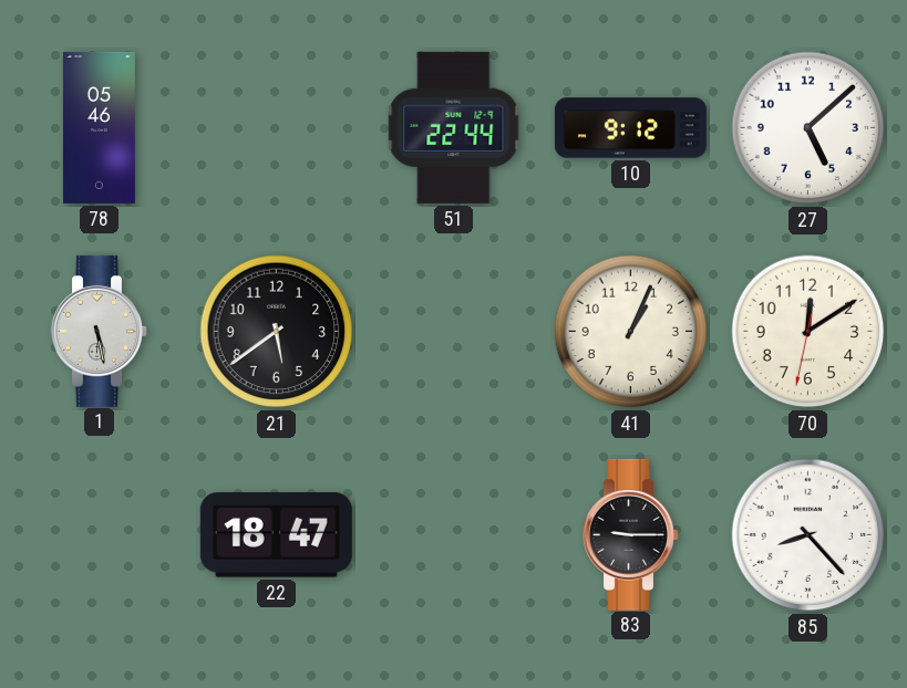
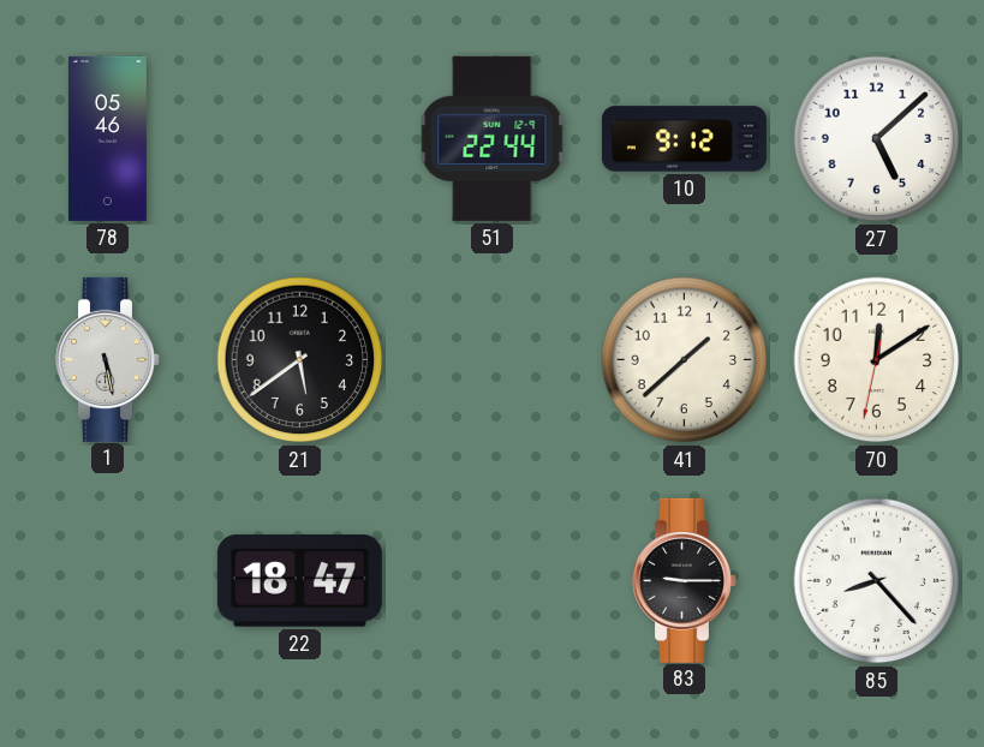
41: 1:04 -> 1:38
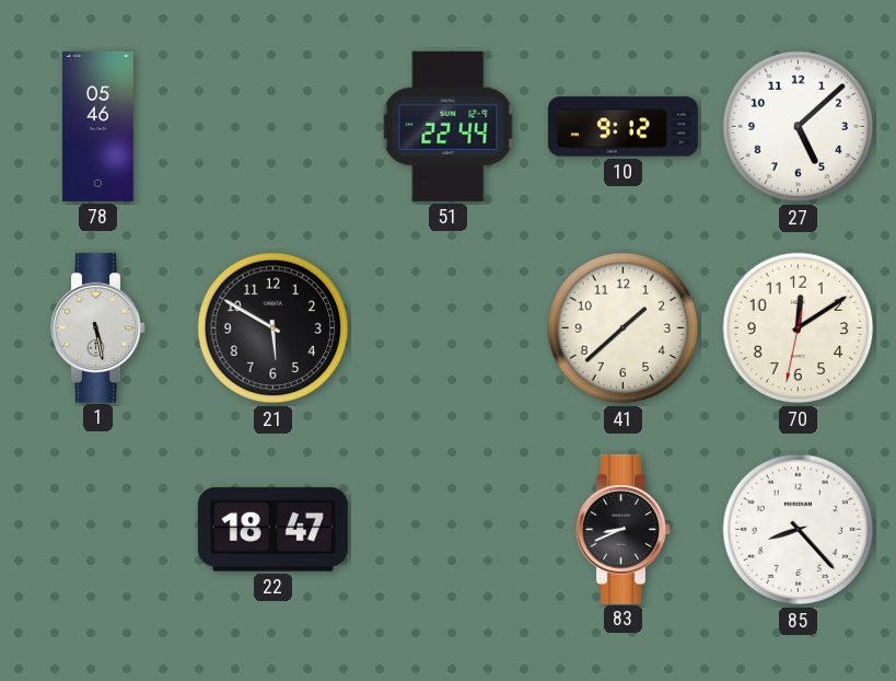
21: 5:39 -> 5:50
83: 9:15 -> 8:41
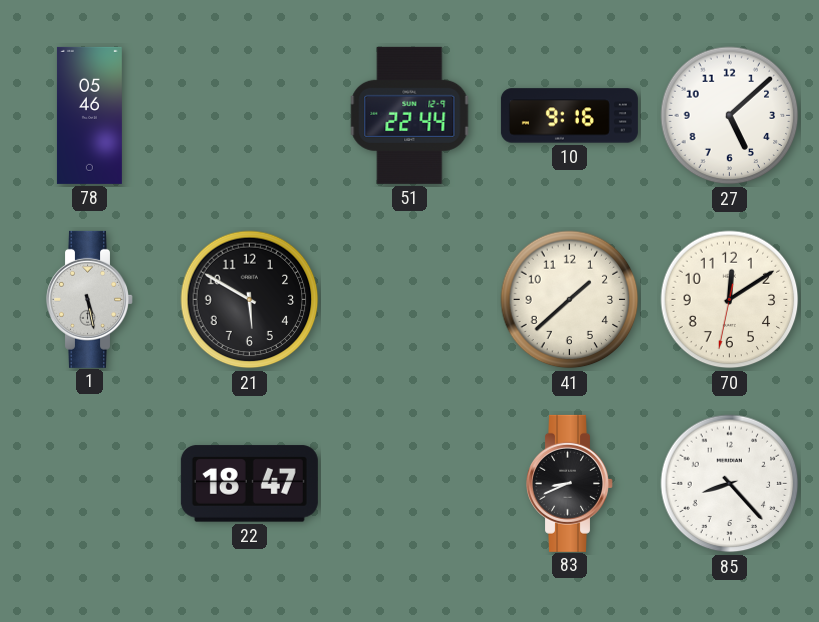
10: 9:12 -> 9:16
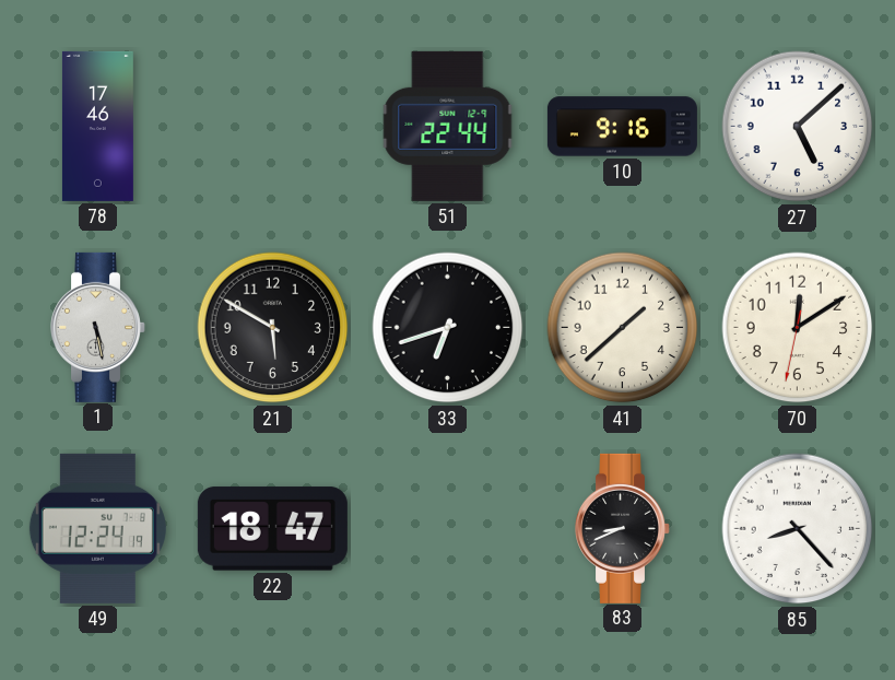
78: 05:46 -> 17:46
33: none -> 6:42
49: none -> 12:24
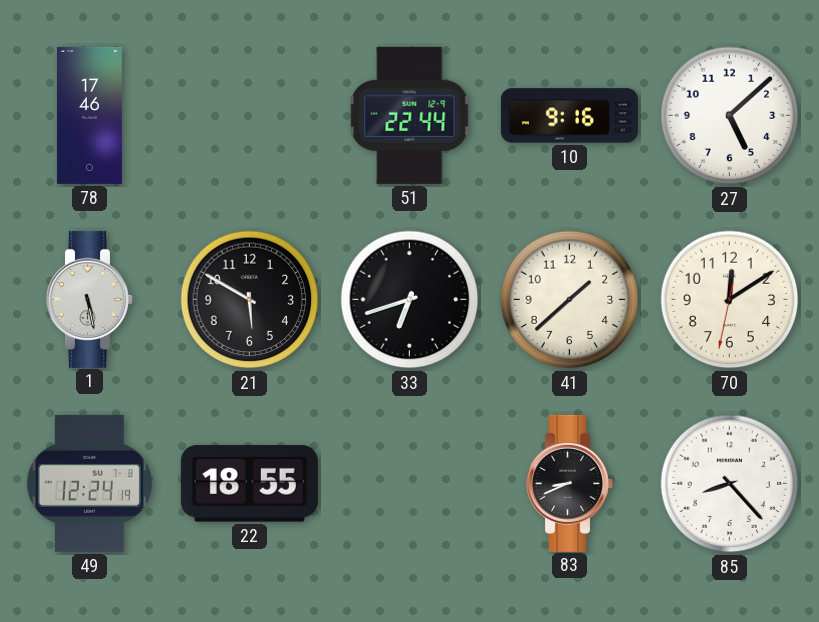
22: 18:47 -> 18:55
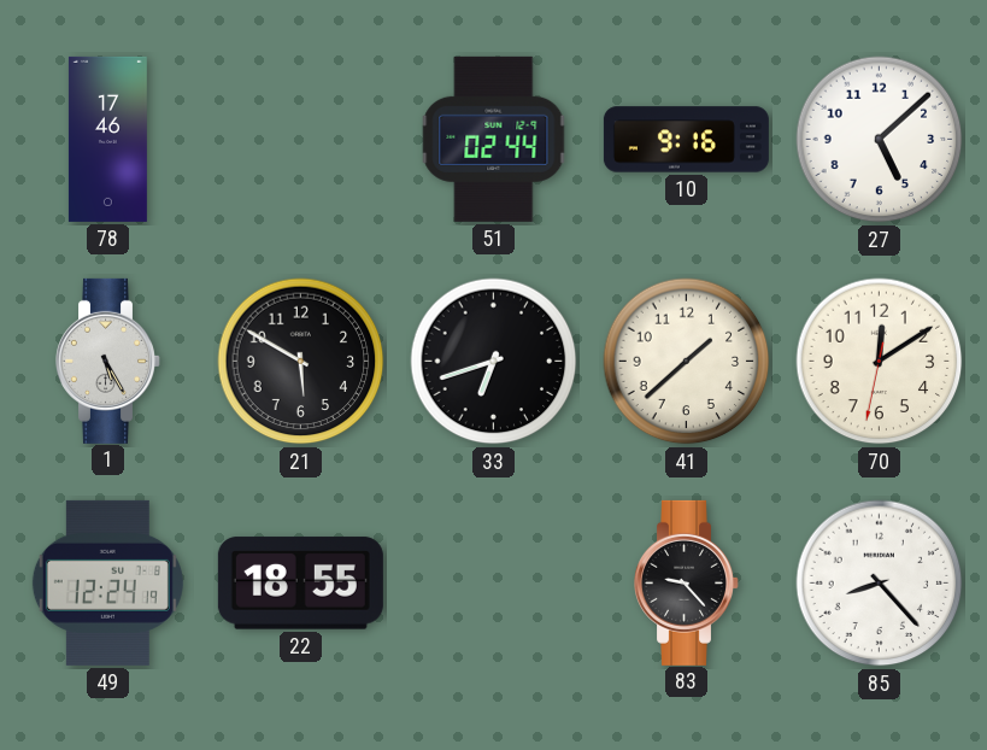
51: 22:44 -> 02:44
1: 5:28 -> 5:25
83: 8:41 -> 9:23
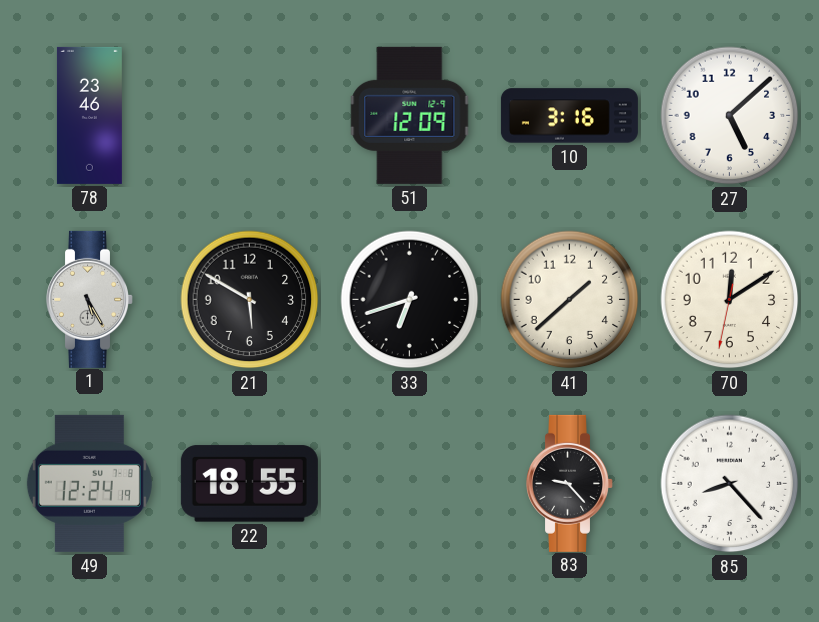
78: 17:46 -> 23:46
51: 02:44 -> 12:09
10: 9:16 -> 3:16
